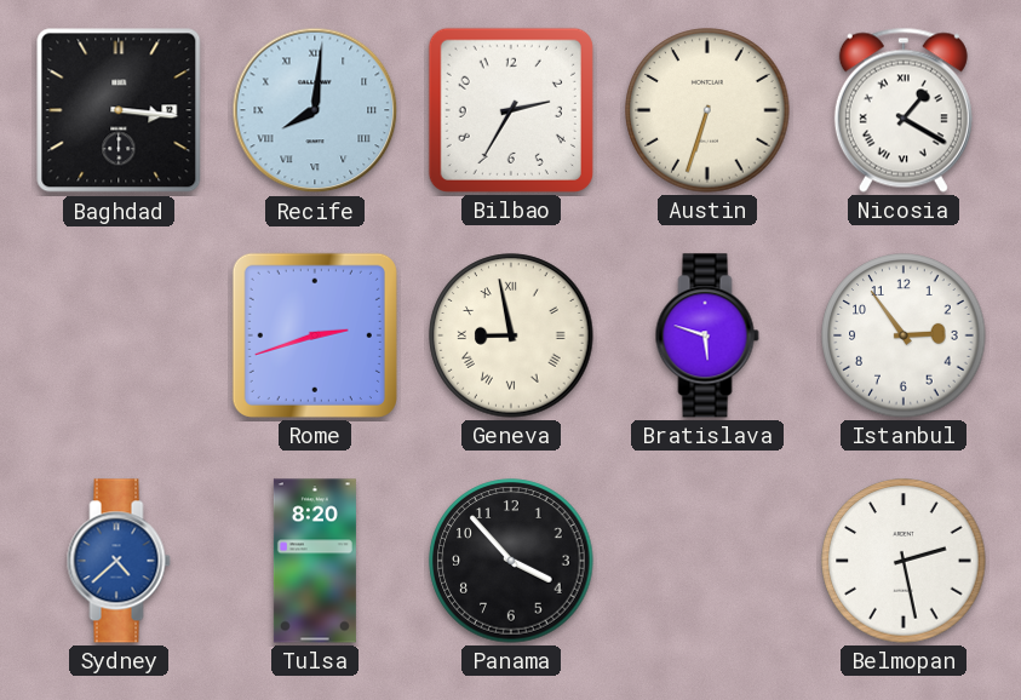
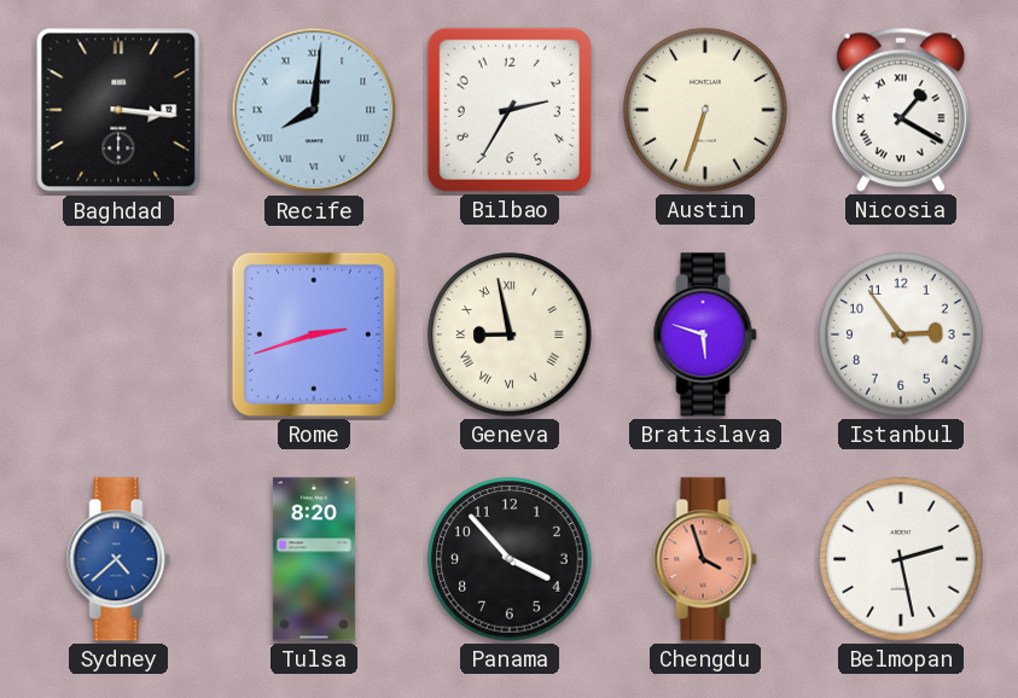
Chengdu: none -> 3:57
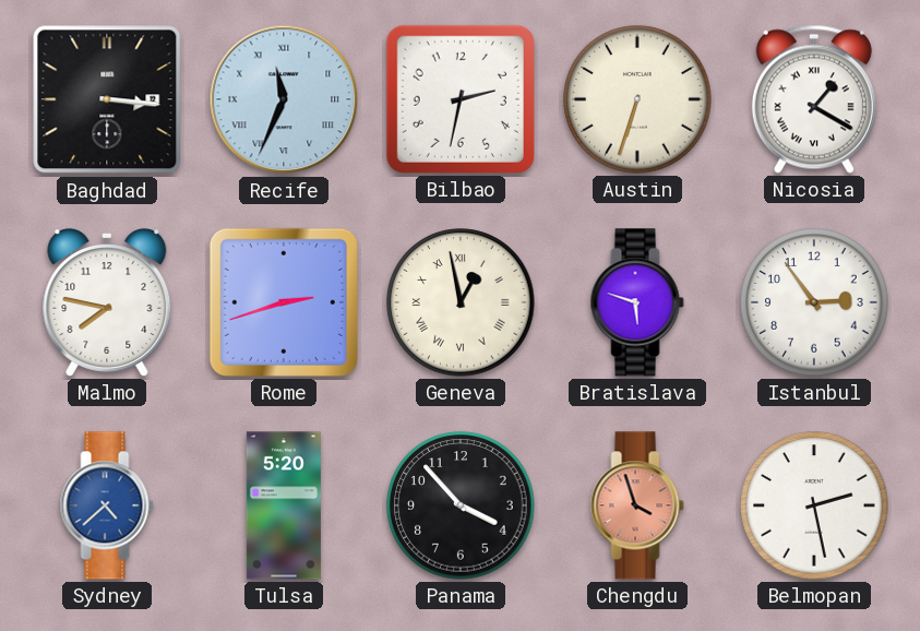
Recife: 8:01 -> 11:34
Bilbao: 2:35 -> 2:32
Malmo: none -> 7:47
Geneva: 8:58 -> 12:58
Tulsa: 8:20 -> 5:20
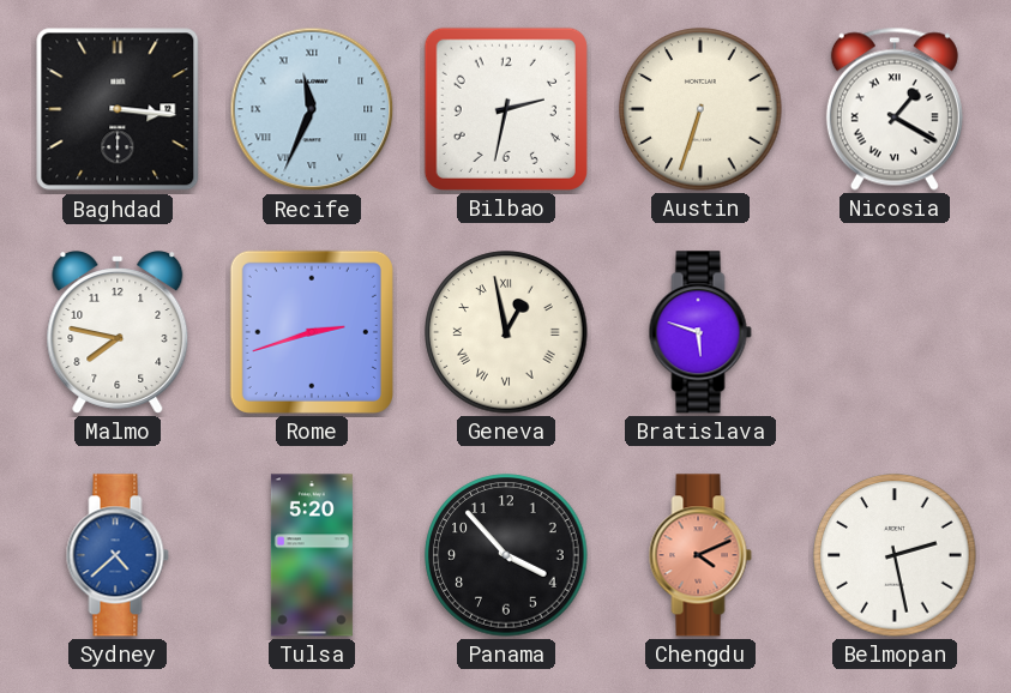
Istanbul: 2:54 -> none
Chengdu: 3:57 -> 4:11
